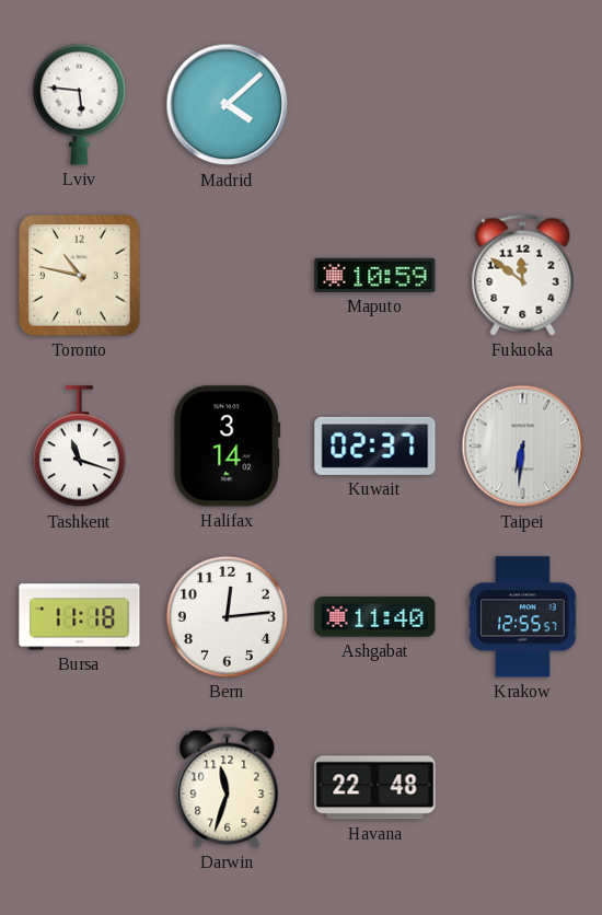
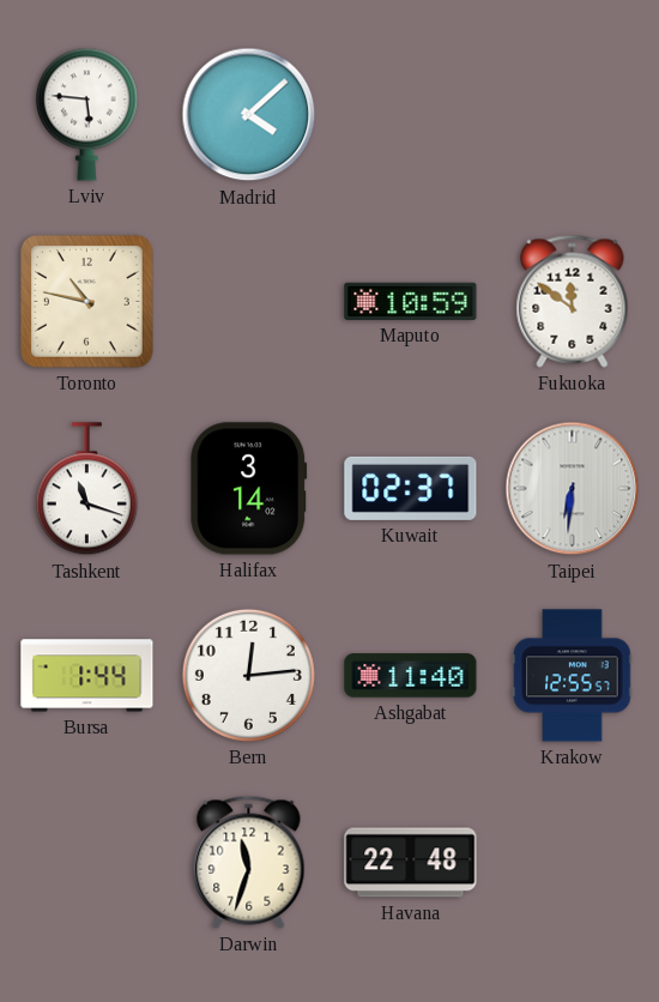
Bursa: 11:18 -> 1:44
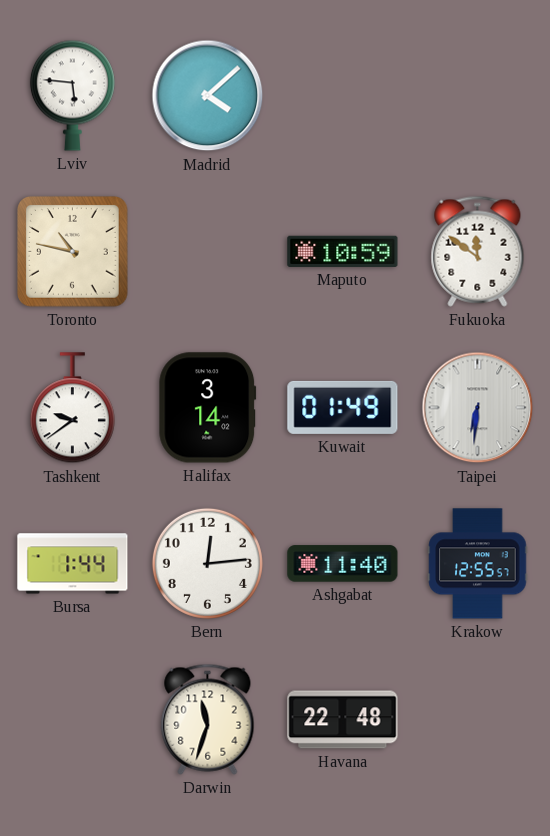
Tashkent: 11:18 -> 9:39
Kuwait: 02:37 -> 01:49
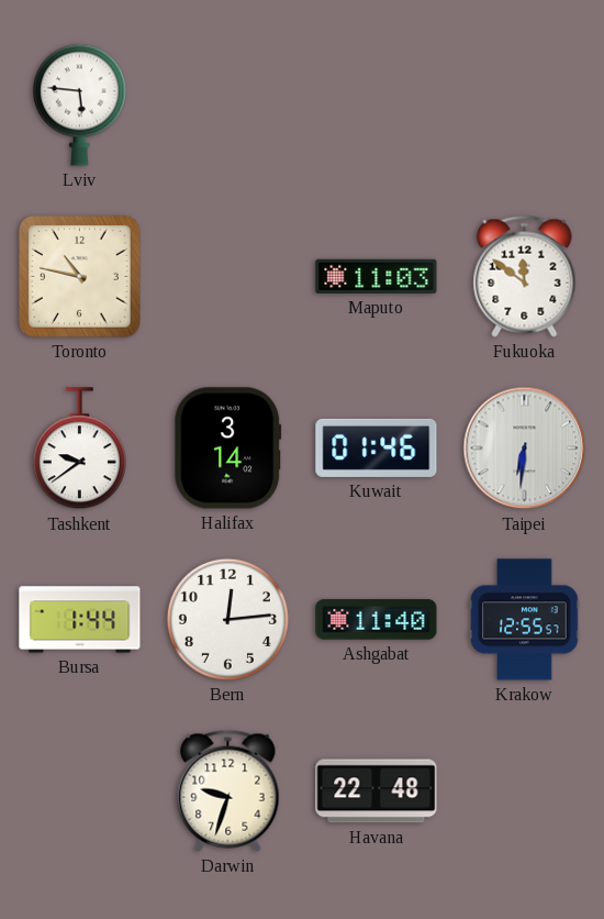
Madrid: 4:08 -> none
Maputo: 10:59 -> 11:03
Kuwait: 01:49 -> 01:46
Darwin: 11:33 -> 9:33
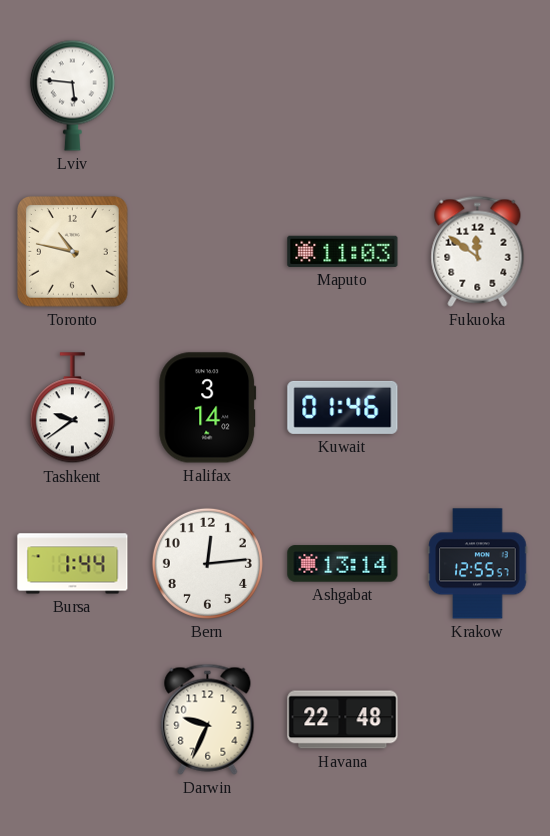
Taipei: 6:31 -> none
Ashgabat: 11:40 -> 13:14
Darwin: 9:33 -> 9:34
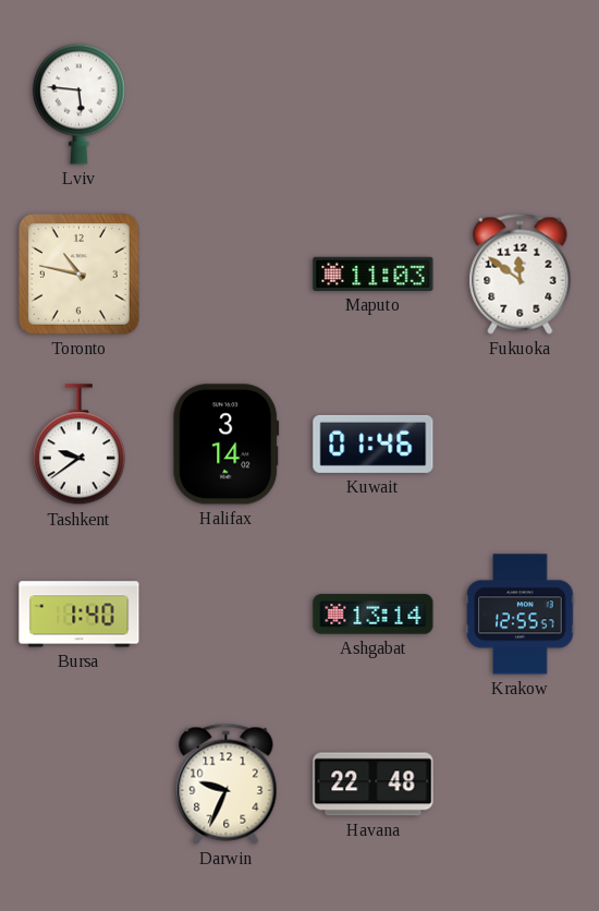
Bursa: 1:44 -> 1:40
Bern: 12:14 -> none
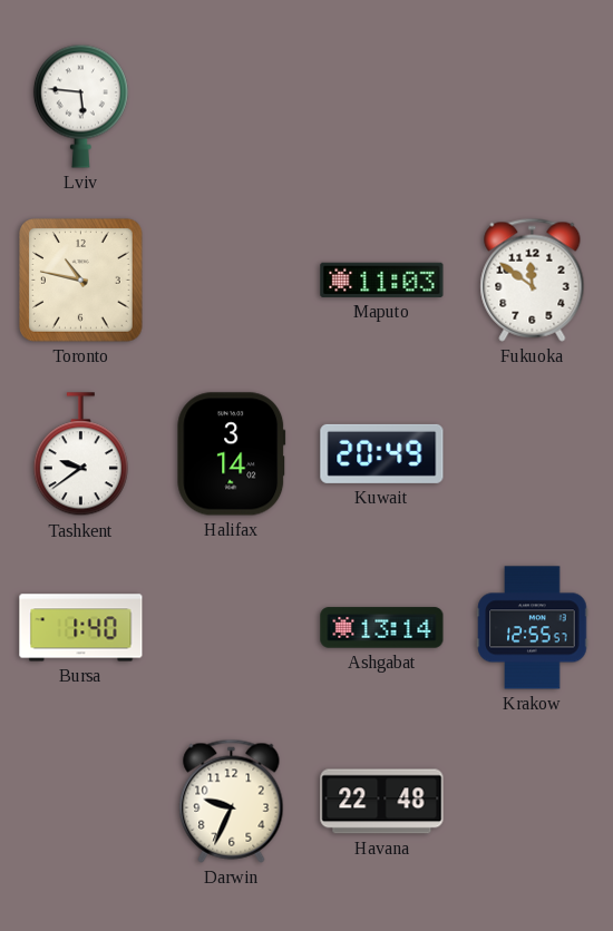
Kuwait: 01:46 -> 20:49
